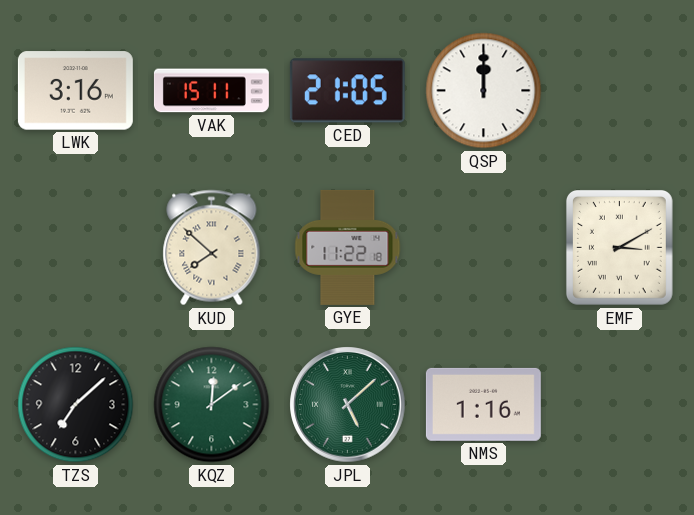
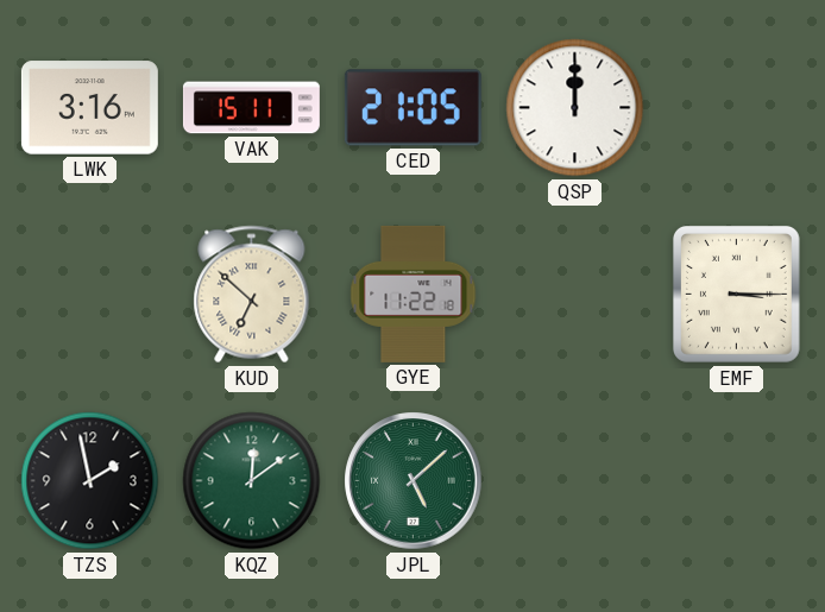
KUD: 7:52 -> 6:52
EMF: 3:10 -> 3:15
TZS: 7:08 -> 1:58
NMS: 1:16 -> none
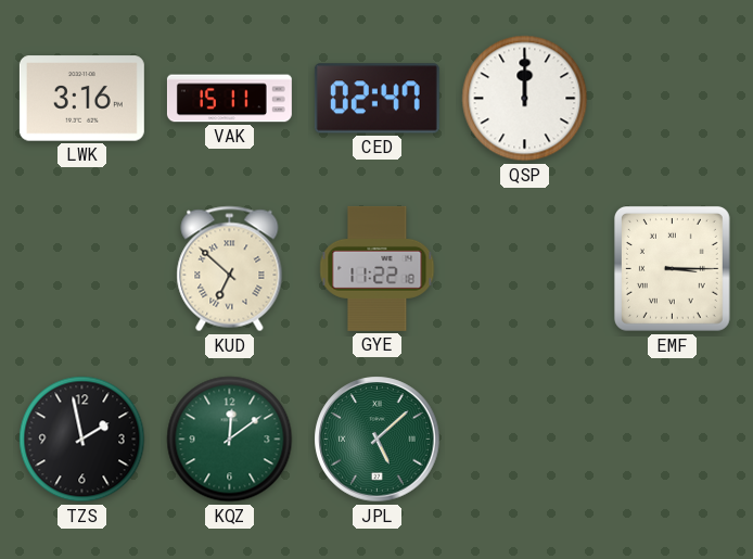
CED: 21:05 -> 02:47
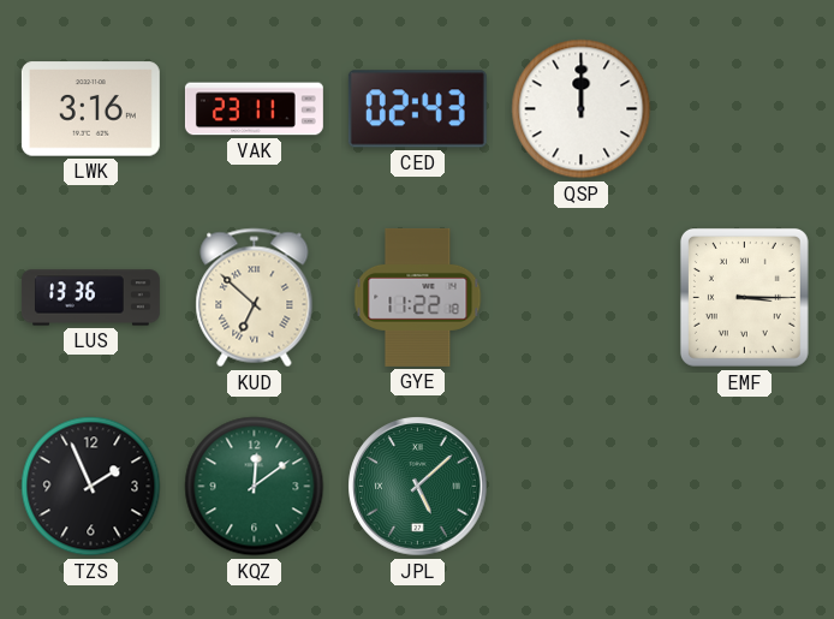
VAK: 15:11 -> 23:11
CED: 02:47 -> 02:43
LUS: none -> 13:36
TZS: 1:58 -> 1:56
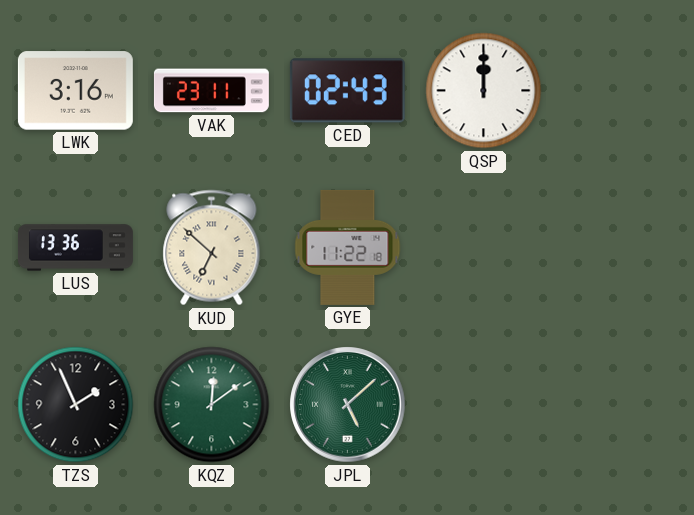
EMF: 3:15 -> none
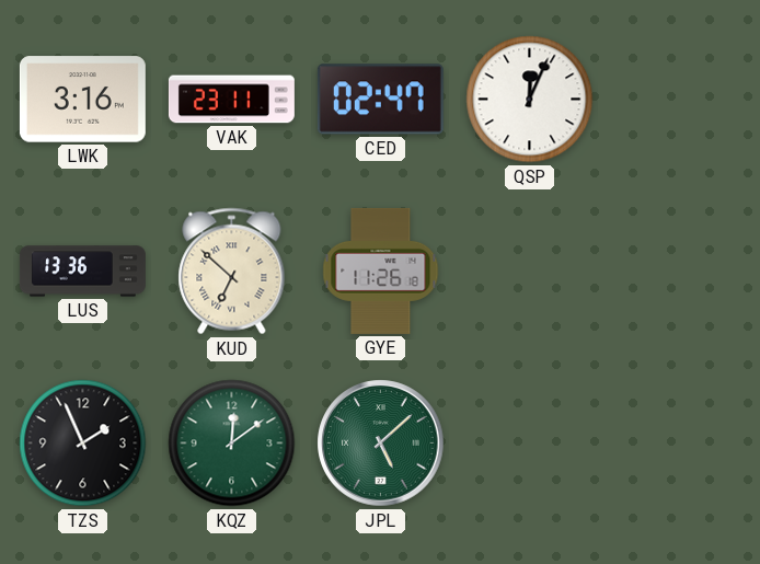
CED: 02:43 -> 02:47
QSP: 12:00 -> 12:04
GYE: 11:22 -> 11:26
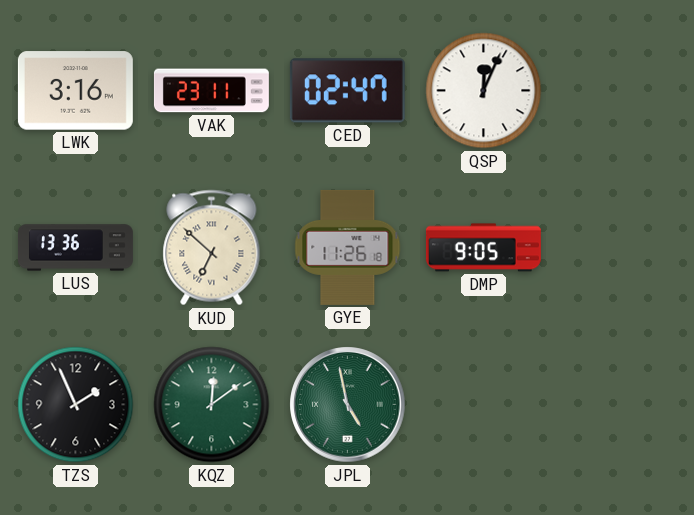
DMP: none -> 9:05
JPL: 5:08 -> 4:58
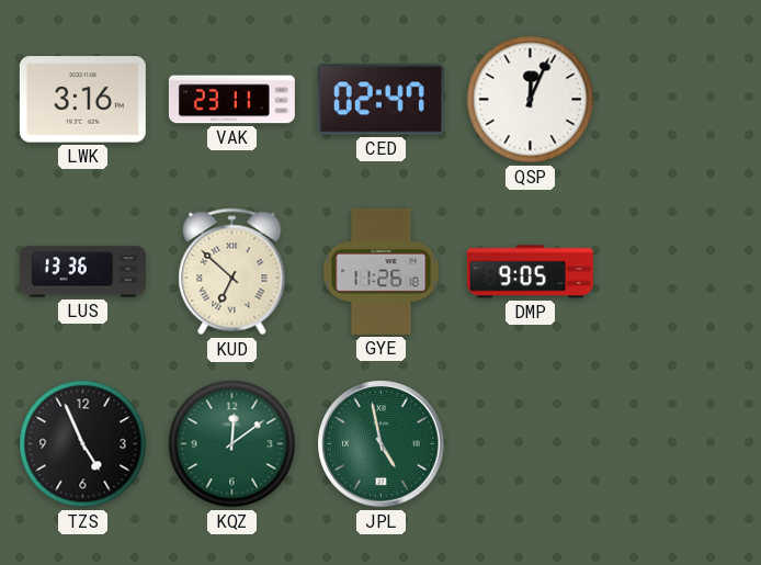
TZS: 1:56 -> 4:56
